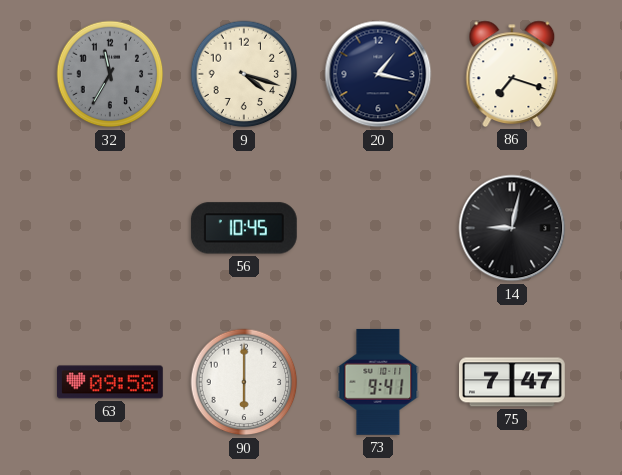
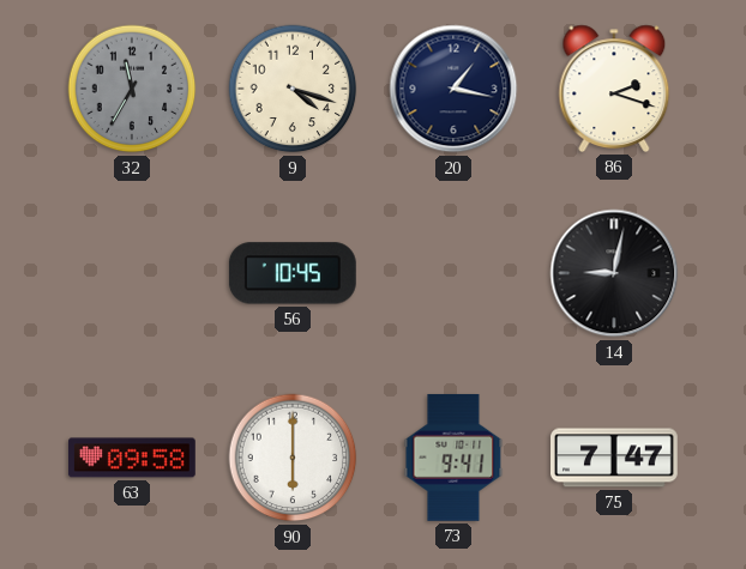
86: 7:18 -> 2:18
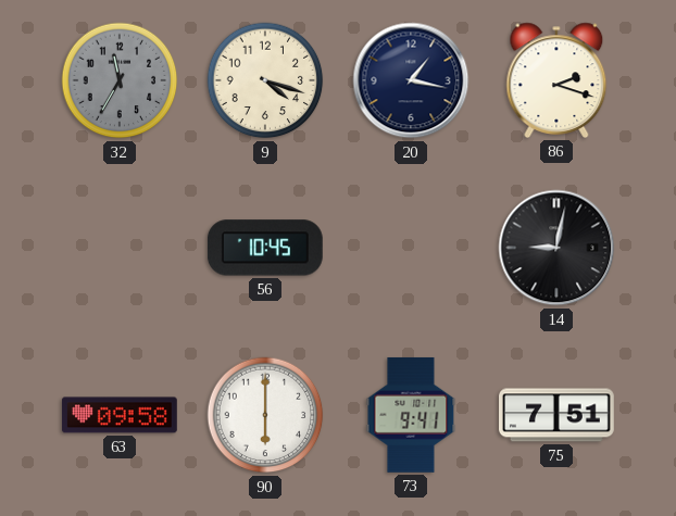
75: 7:47 -> 7:51
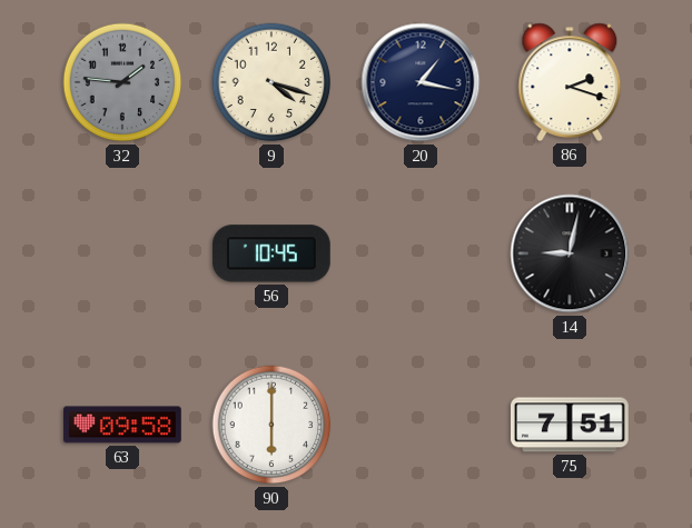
32: 11:35 -> 1:46
73: 9:41 -> none
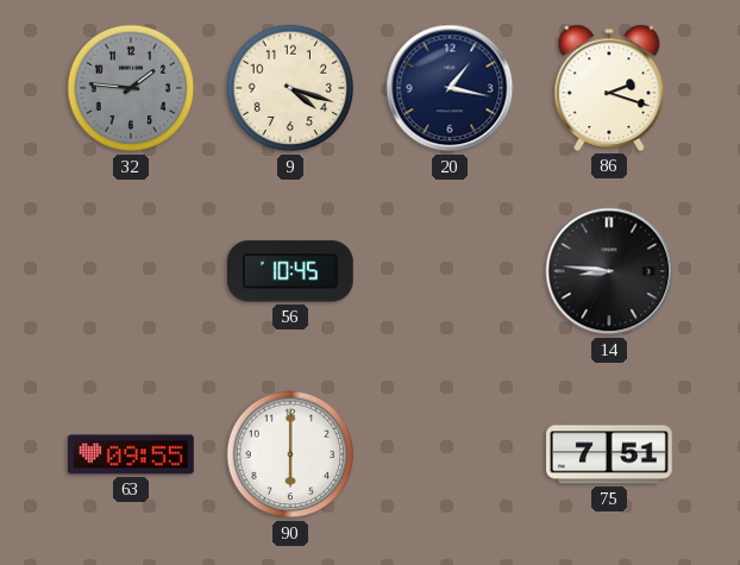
14: 9:02 -> 8:46
63: 09:58 -> 09:55
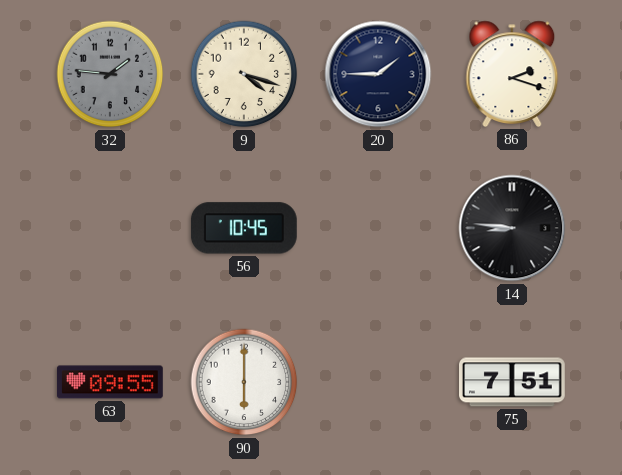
20: 1:17 -> 1:45
